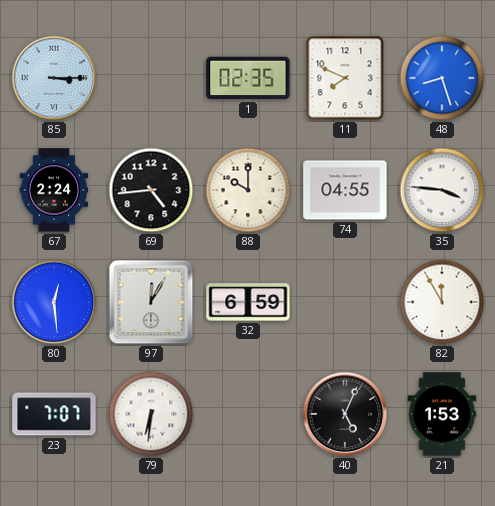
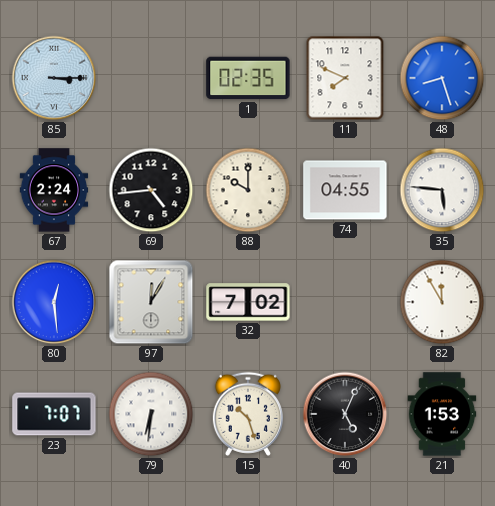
35: 3:46 -> 5:46
32: 6:59 -> 7:02
15: none -> 10:27
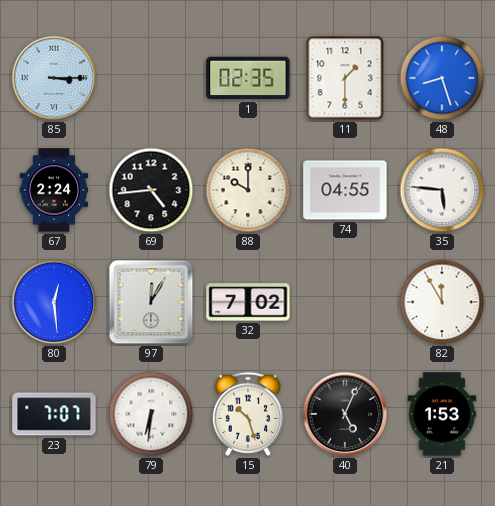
11: 7:49 -> 1:30
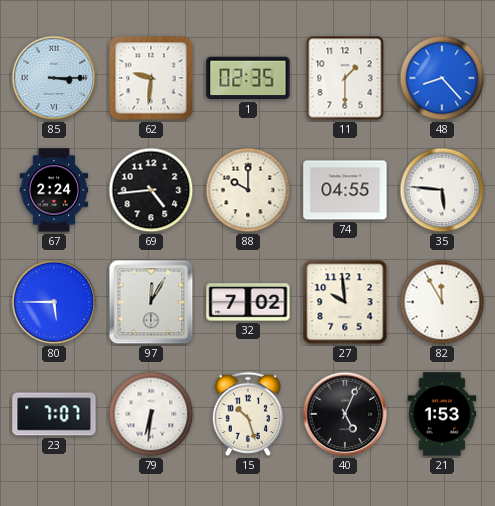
62: none -> 9:31
48: 8:27 -> 8:23
80: 12:29 -> 5:45
27: none -> 9:59
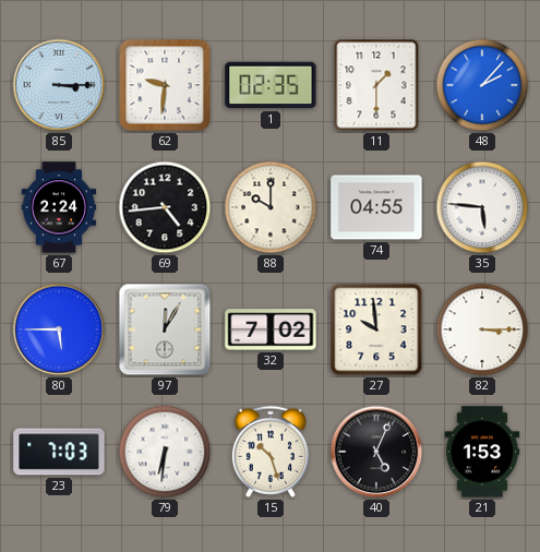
48: 8:23 -> 2:07
82: 11:55 -> 3:15
23: 7:07 -> 7:03
